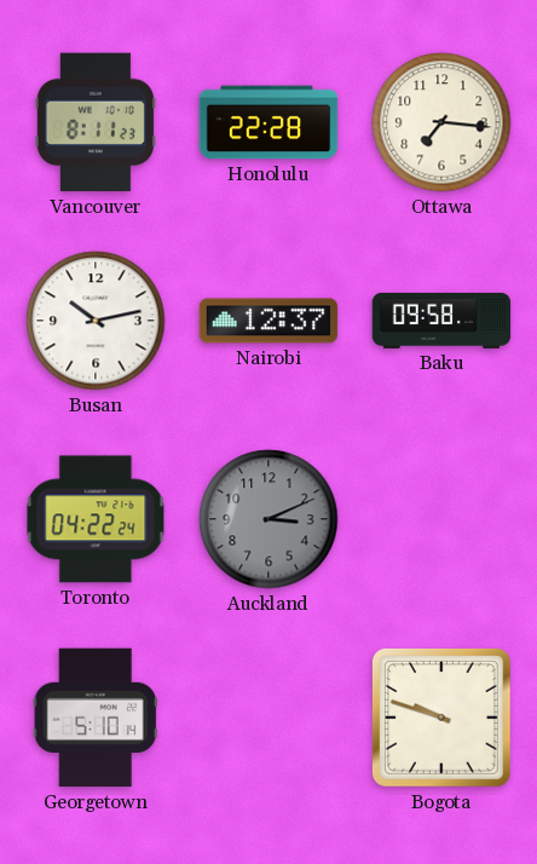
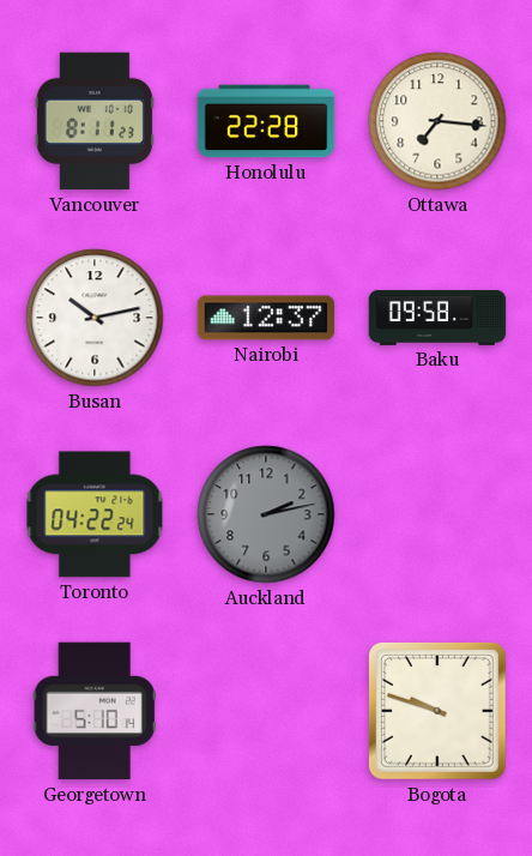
Auckland: 3:11 -> 2:13
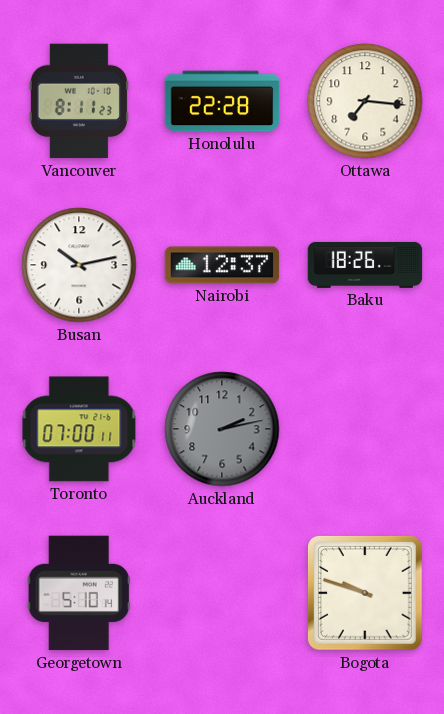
Baku: 09:58 -> 18:26
Toronto: 04:22 -> 07:00
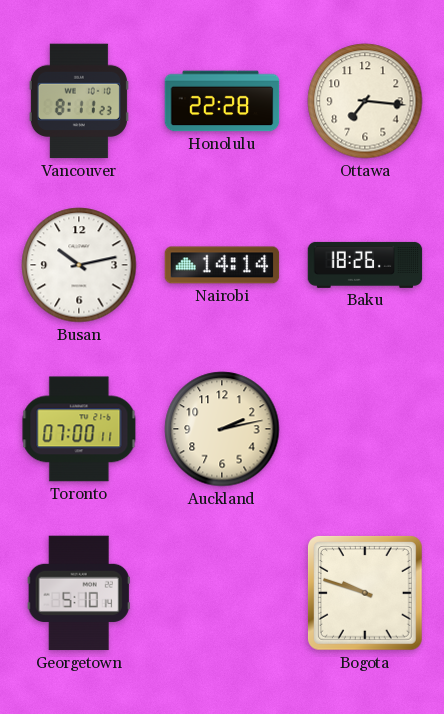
Nairobi: 12:37 -> 14:14
Auckland dial: grey -> cream
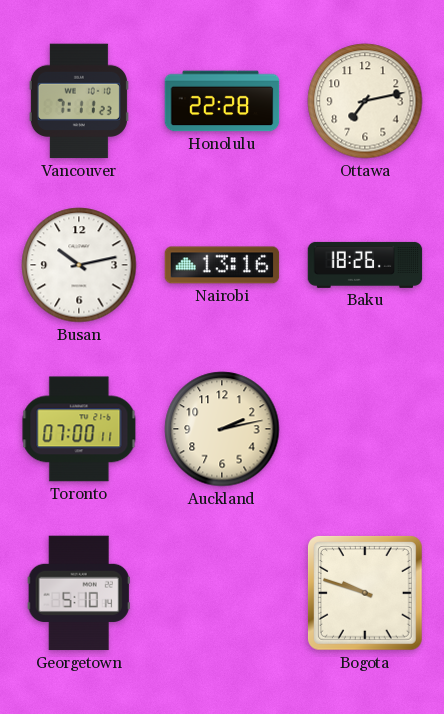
Vancouver: 8:11 -> 7:11
Ottawa: 7:16 -> 7:13
Nairobi: 14:14 -> 13:16
